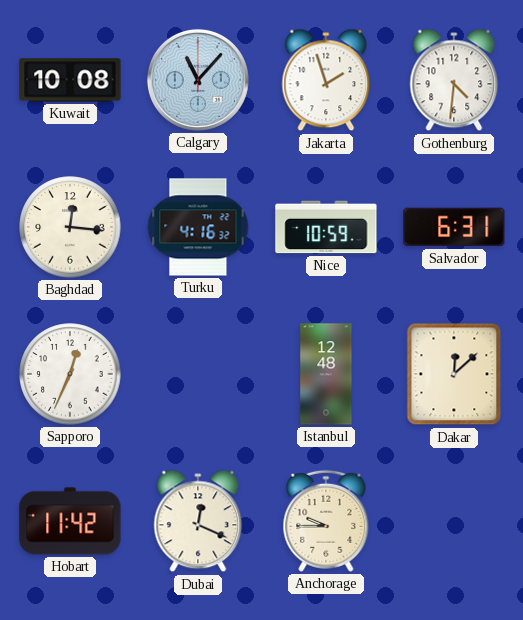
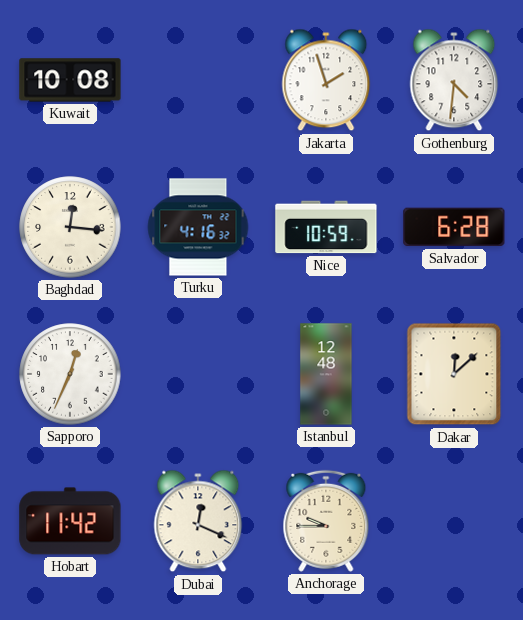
Calgary: 11:07 -> none
Salvador: 6:31 -> 6:28
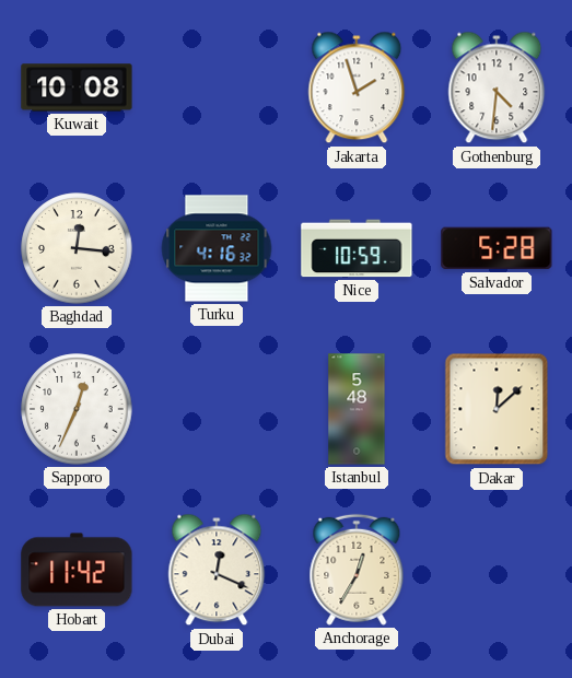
Salvador: 6:28 -> 5:28
Istanbul: 12:48 -> 5:48
Anchorage: 9:45 -> 12:35
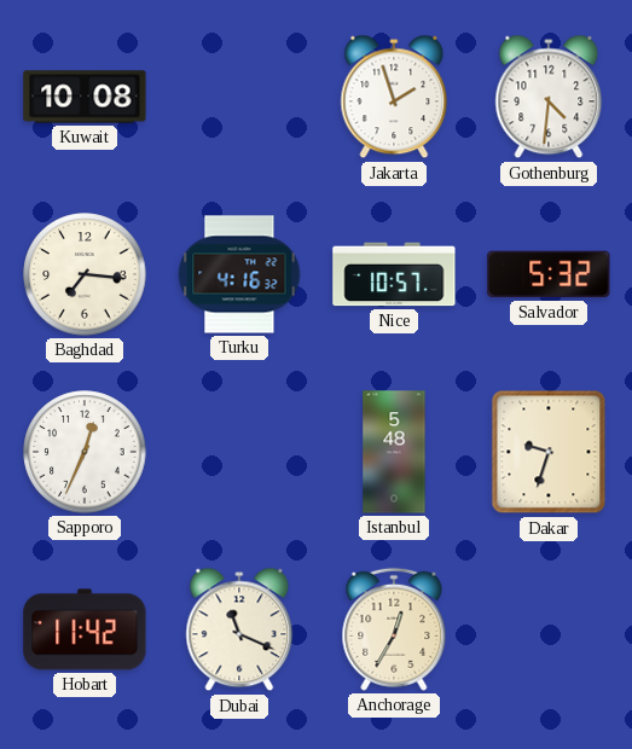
Baghdad: 12:16 -> 7:16
Nice: 10:59 -> 10:57
Salvador: 5:28 -> 5:32
Dakar: 12:08 -> 9:33
Dubai: 12:19 -> 11:19
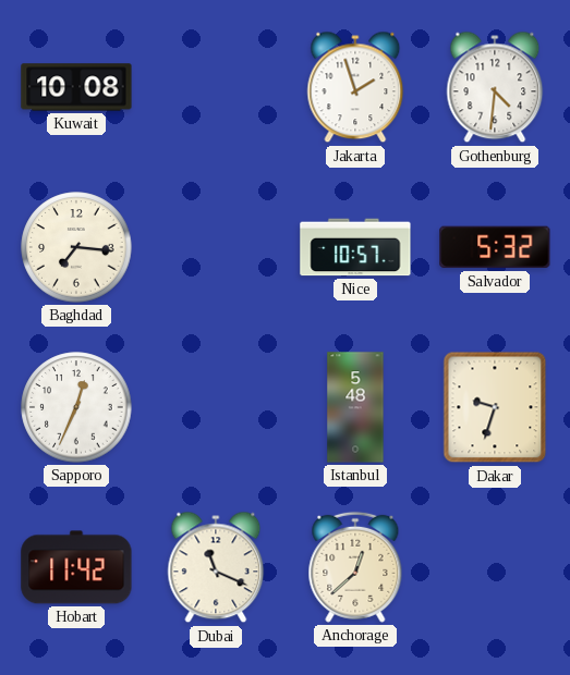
Turku: 4:16 -> none
Anchorage: 12:35 -> 12:38
